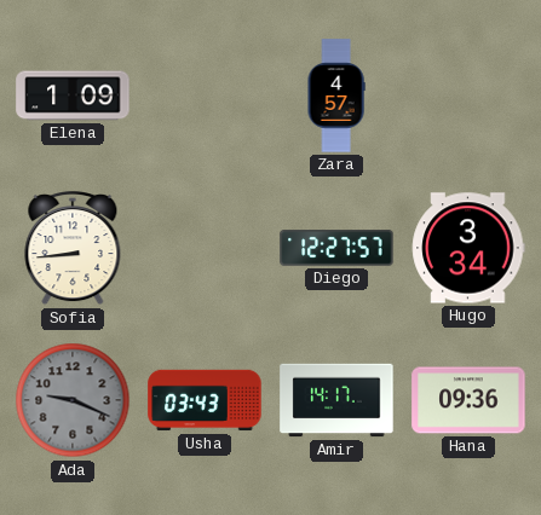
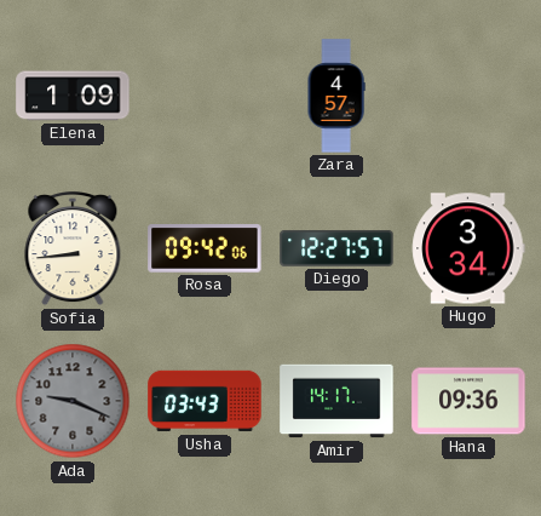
Rosa: none -> 09:42
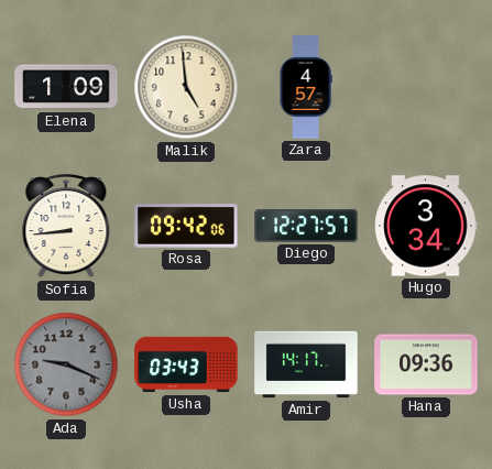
Malik: none -> 4:59
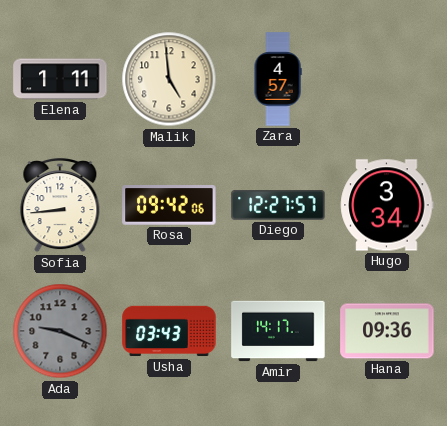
Elena: 1:09 -> 1:11
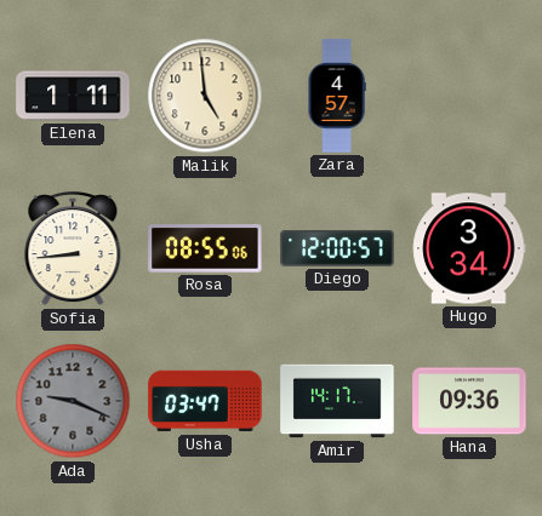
Rosa: 09:42 -> 08:55
Diego: 12:27 -> 12:00
Usha: 03:43 -> 03:47
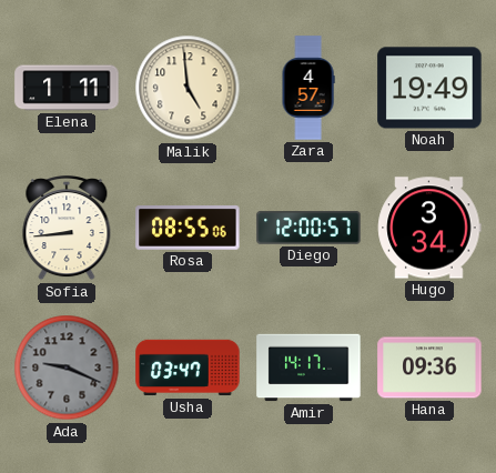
Noah: none -> 19:49
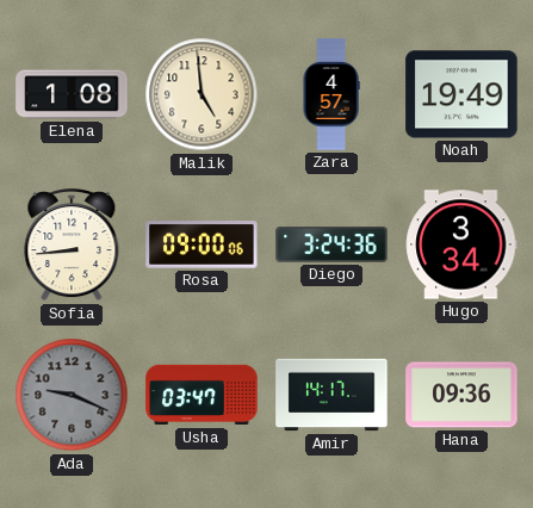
Elena: 1:11 -> 1:08
Rosa: 08:55 -> 09:00
Diego: 12:00 -> 3:24
